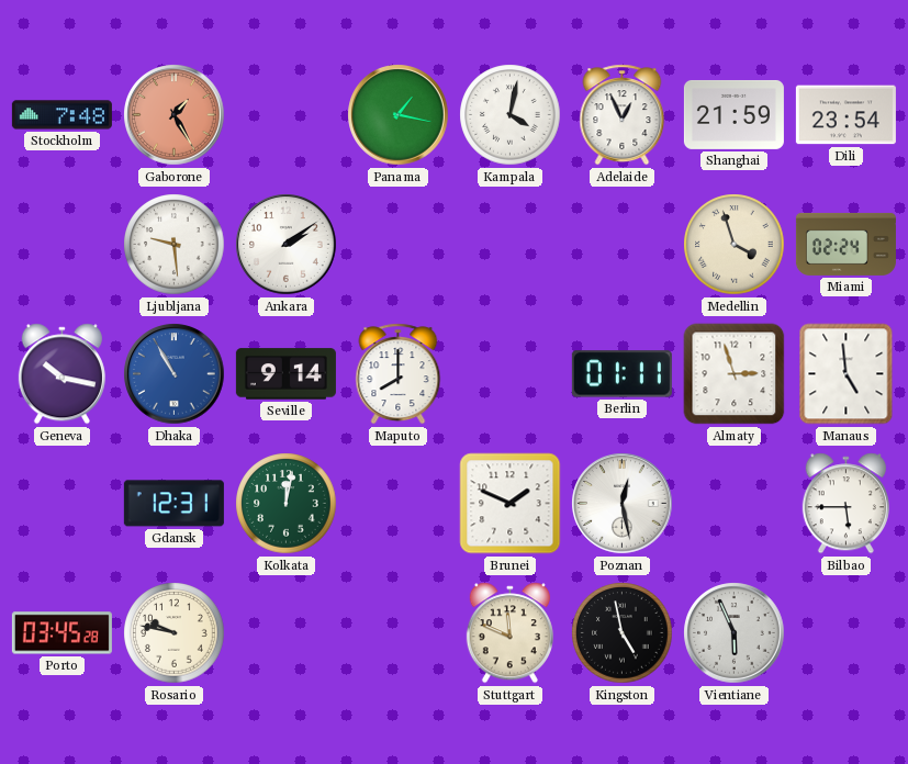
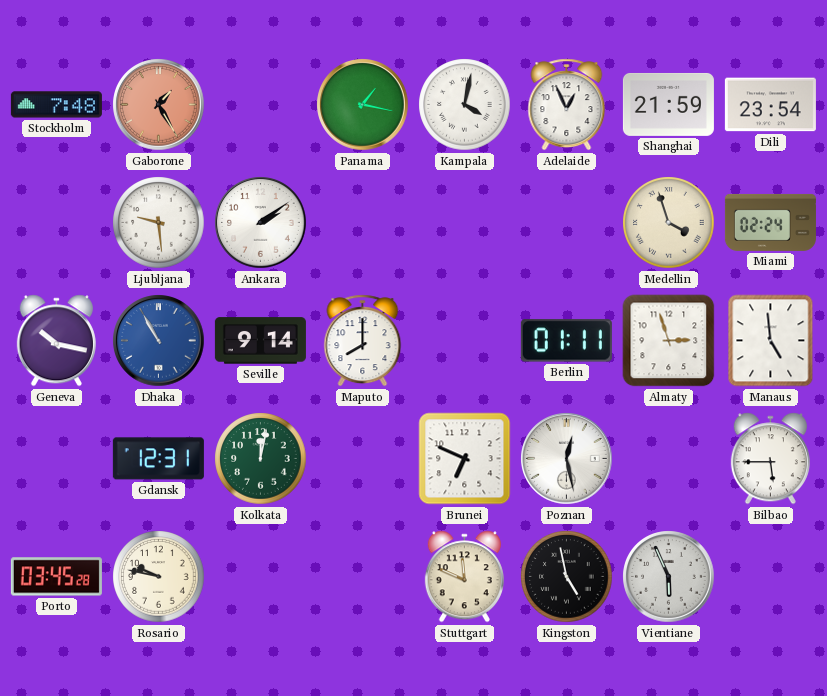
Brunei: 1:49 -> 6:49
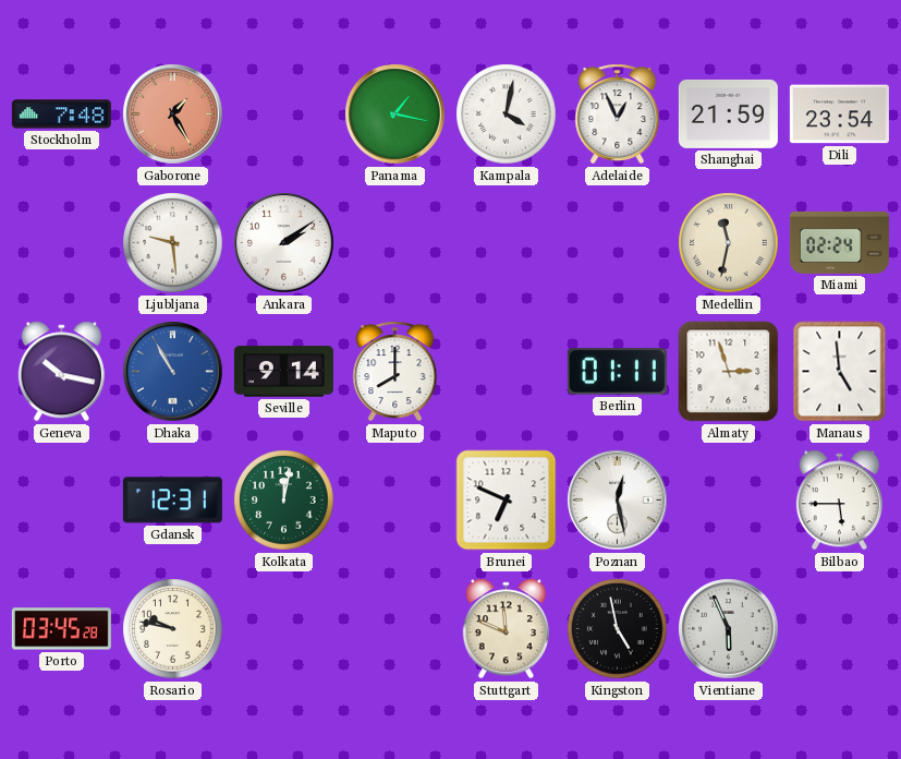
Medellin: 3:57 -> 11:32
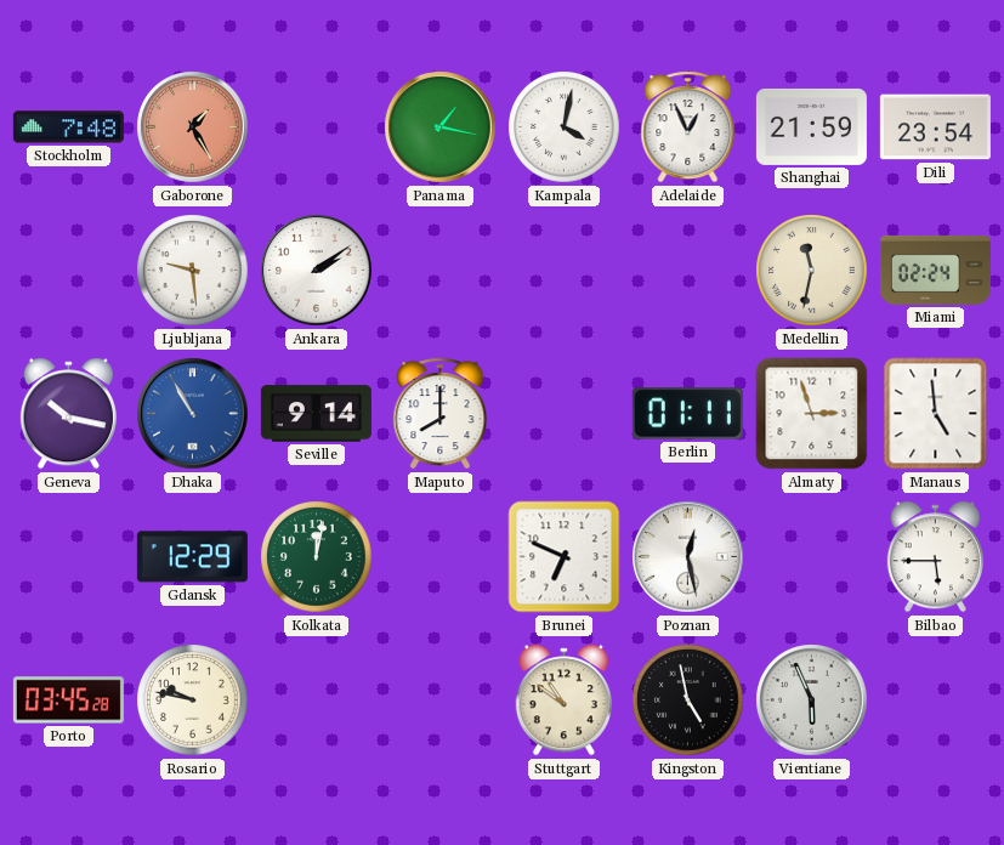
Gdansk: 12:31 -> 12:29
Stuttgart: 11:49 -> 10:51
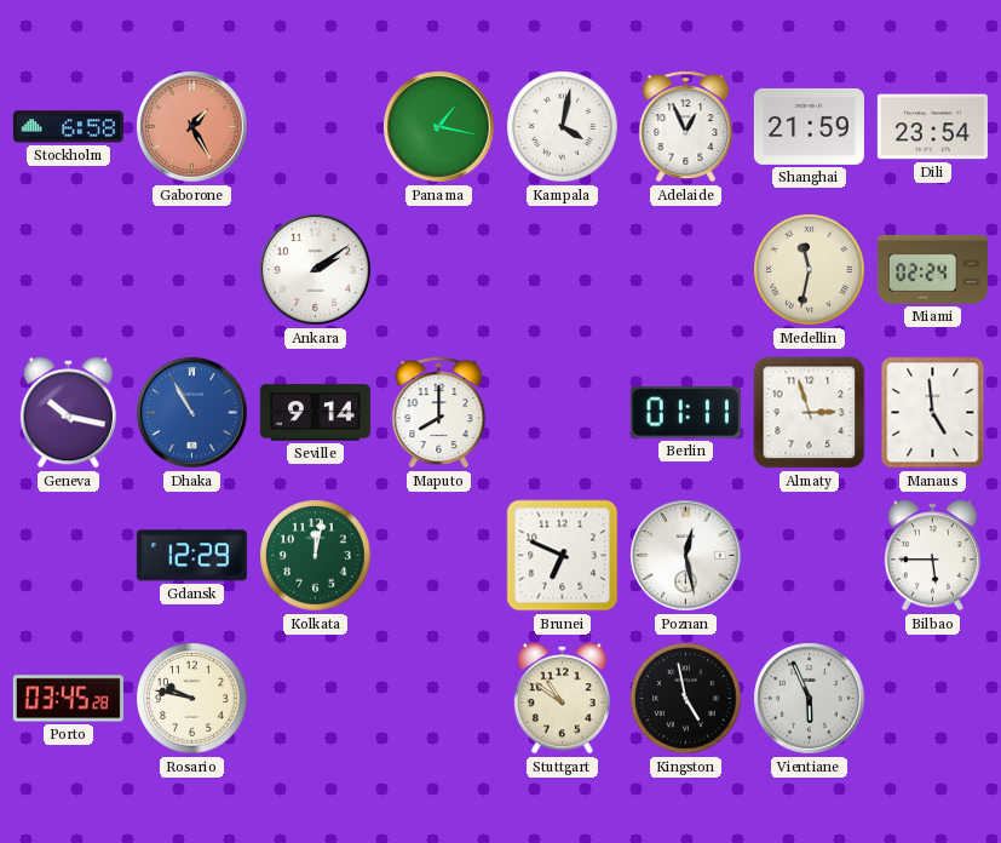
Stockholm: 7:48 -> 6:58
Ljubljana: 9:29 -> none
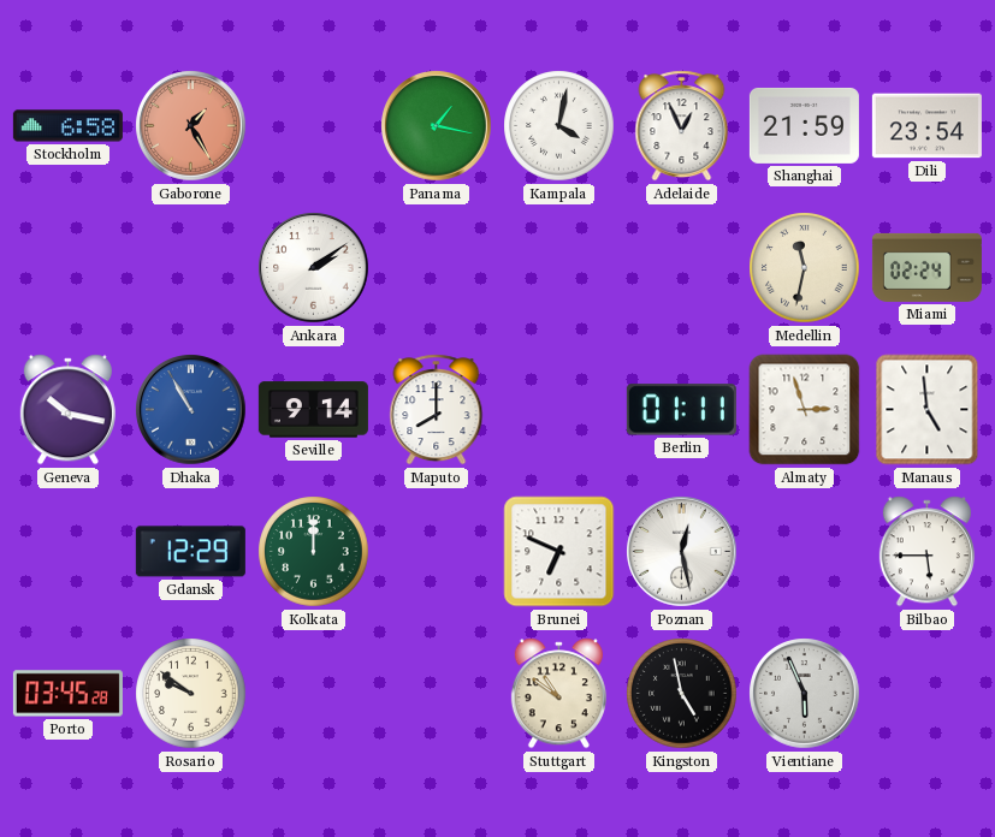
Kolkata: 12:02 -> 12:00
Rosario: 9:47 -> 9:51
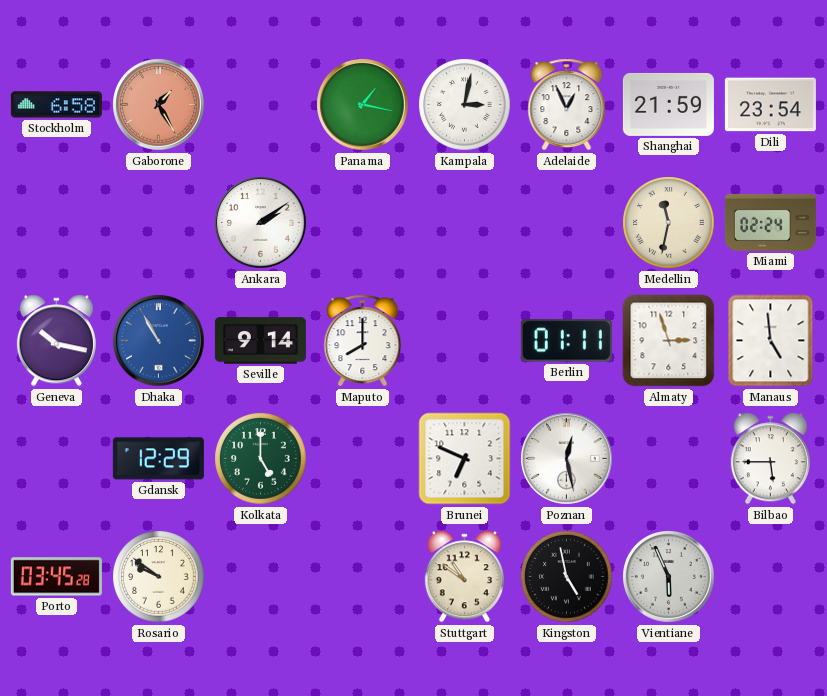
Kampala: 4:02 -> 3:02
Kolkata: 12:00 -> 5:00
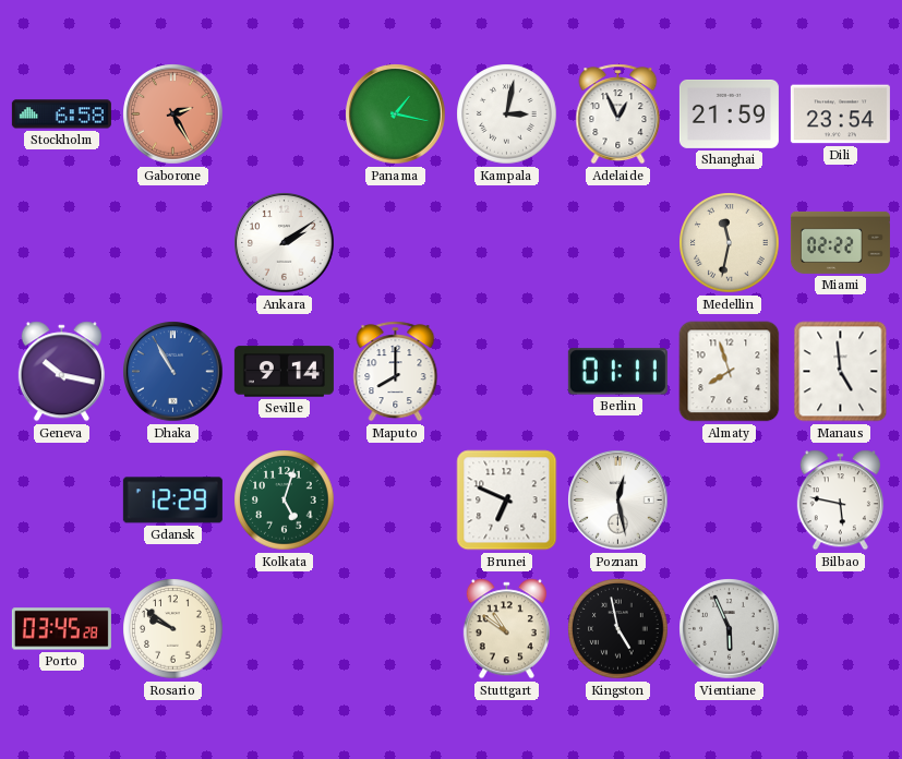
Gaborone: 1:25 -> 2:25
Miami: 02:24 -> 02:22
Almaty: 2:57 -> 7:57
Kolkata: 5:00 -> 5:03
Bilbao: 5:45 -> 5:47
